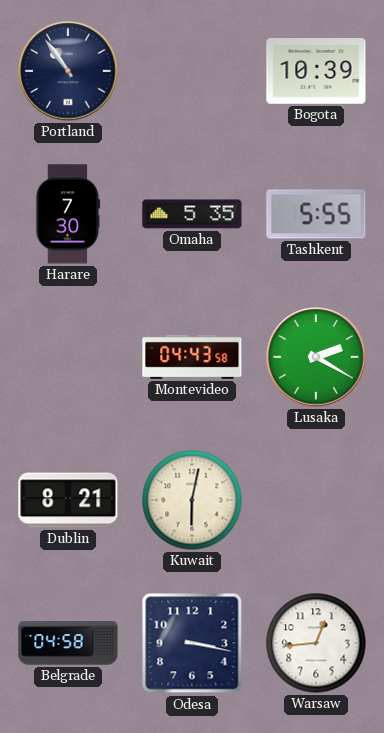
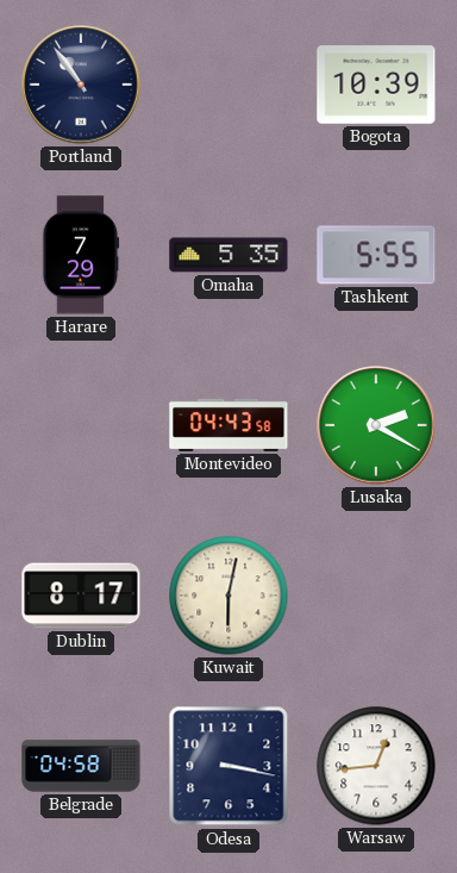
Harare: 7:30 -> 7:29
Dublin: 8:21 -> 8:17
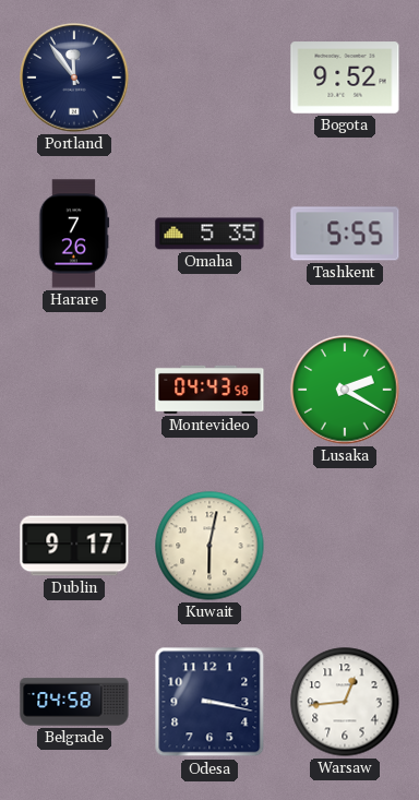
Portland: 10:54 -> 11:54
Bogota: 10:39 -> 9:52
Harare: 7:29 -> 7:26
Dublin: 8:17 -> 9:17
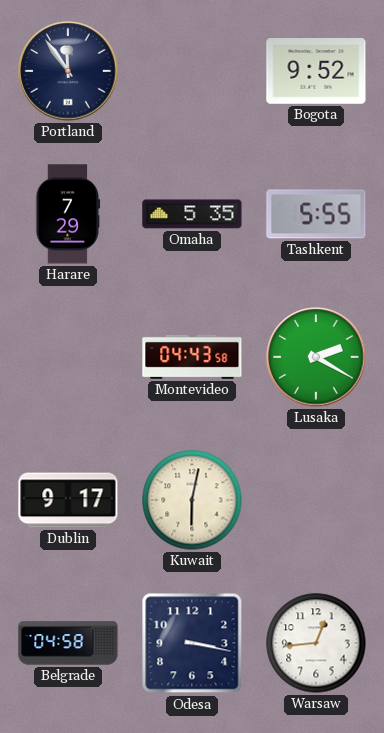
Harare: 7:26 -> 7:29
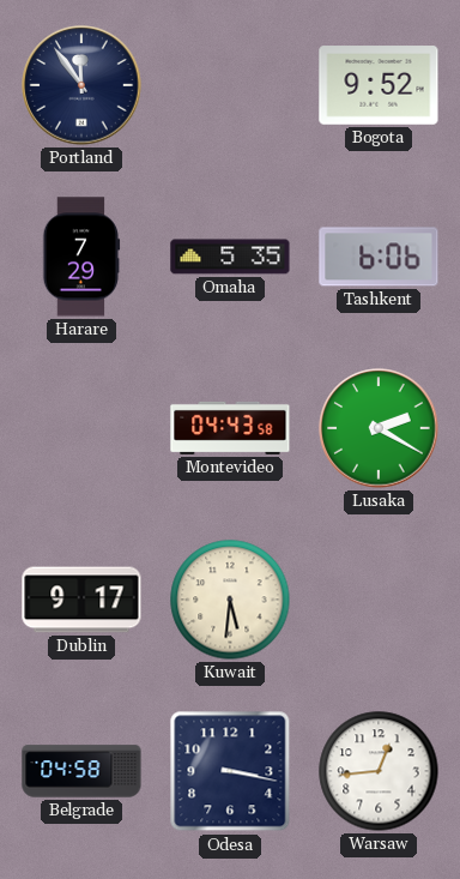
Tashkent: 5:55 -> 6:06
Kuwait: 6:02 -> 5:31
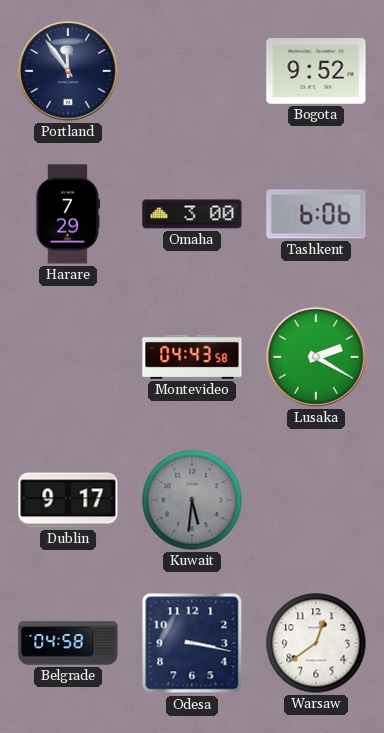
Omaha: 5:35 -> 3:00
Kuwait dial: cream -> grey
Warsaw: 12:44 -> 12:39
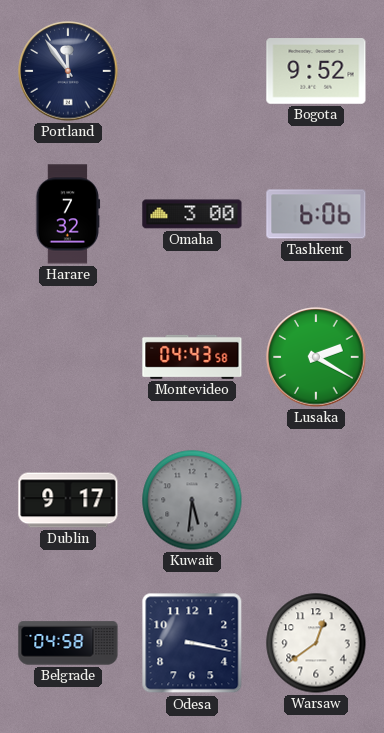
Harare: 7:29 -> 7:32
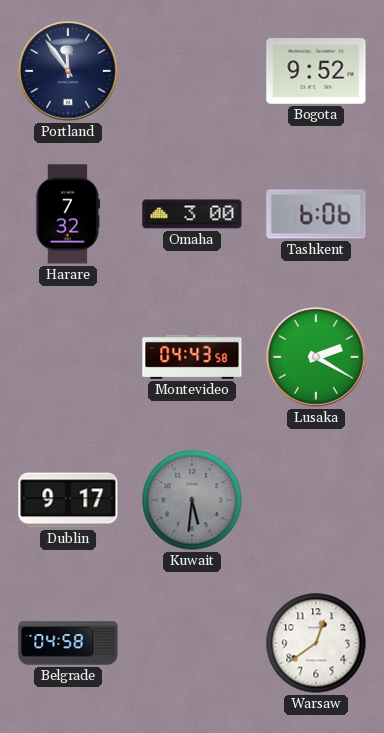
Odesa: 3:17 -> none
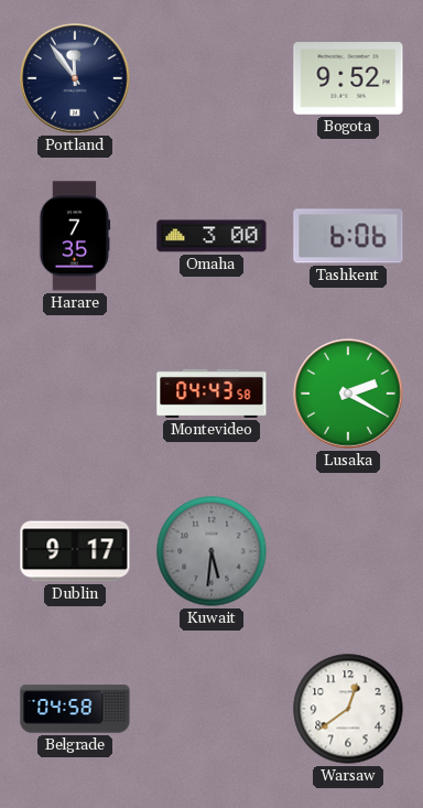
Harare: 7:32 -> 7:35
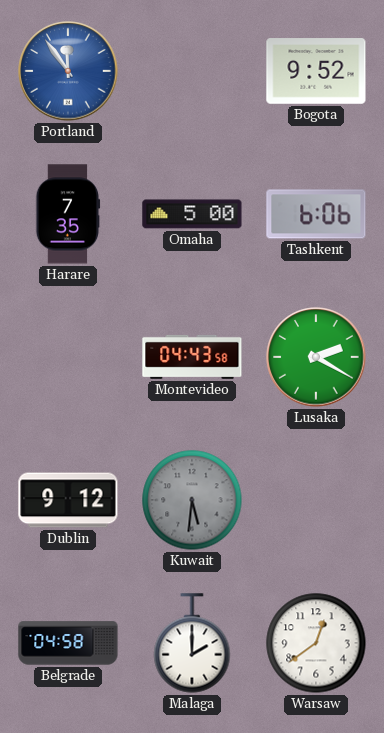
Portland dial: navy -> blue
Omaha: 3:00 -> 5:00
Dublin: 9:17 -> 9:12
Malaga: none -> 2:00
